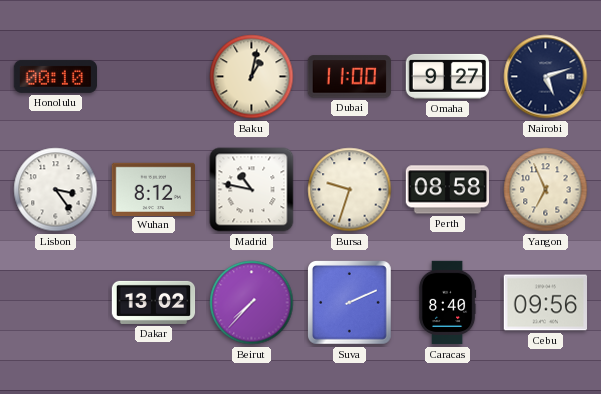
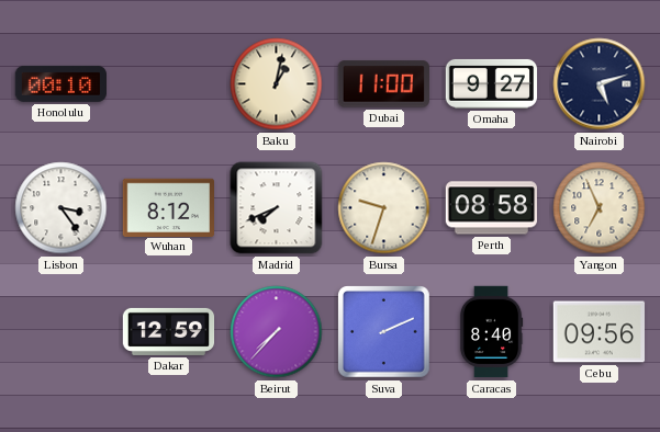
Madrid: 10:47 -> 7:41
Dakar: 13:02 -> 12:59
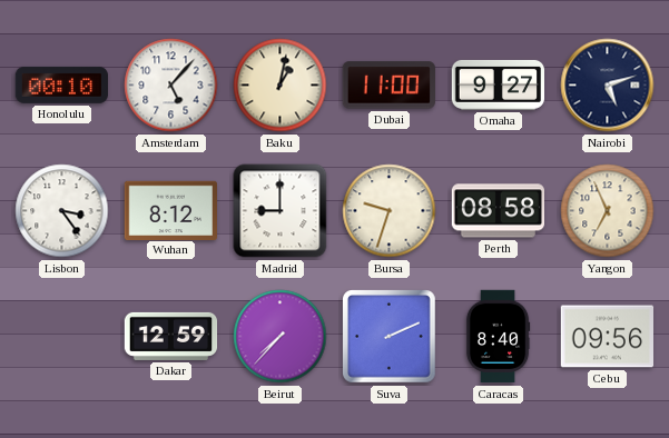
Amsterdam: none -> 5:07
Madrid: 7:41 -> 9:00
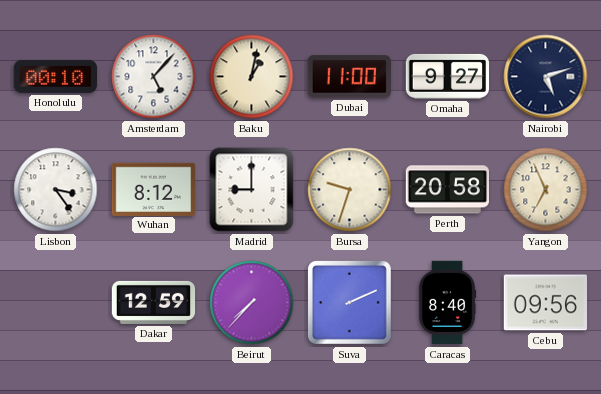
Perth: 08:58 -> 20:58
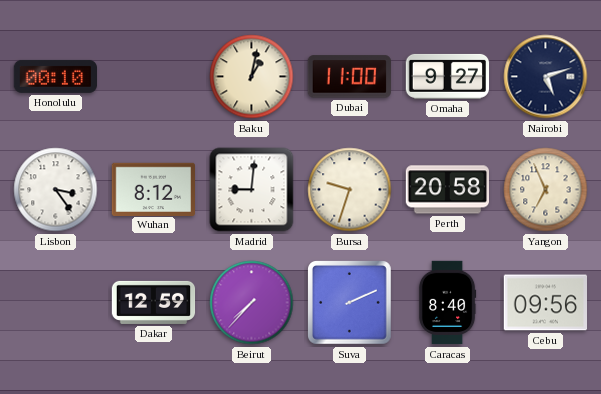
Amsterdam: 5:07 -> none
Madrid: 9:00 -> 9:01
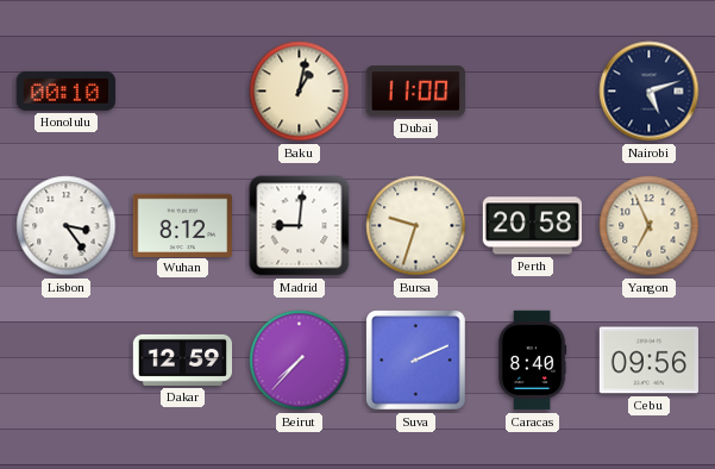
Omaha: 9:27 -> none
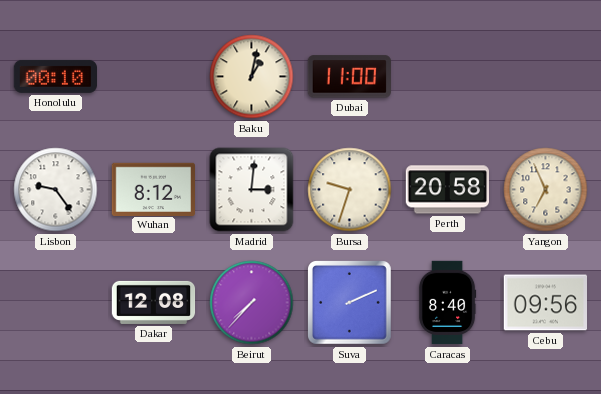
Nairobi: 5:12 -> none
Lisbon: 3:24 -> 9:24
Madrid: 9:01 -> 3:01
Dakar: 12:59 -> 12:08
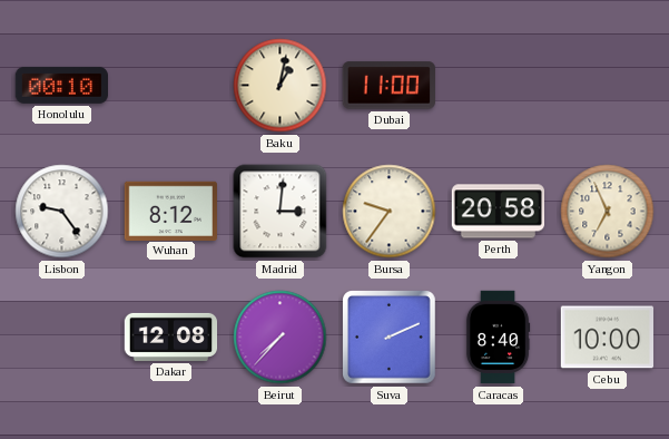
Bursa: 9:33 -> 9:36
Cebu: 09:56 -> 10:00
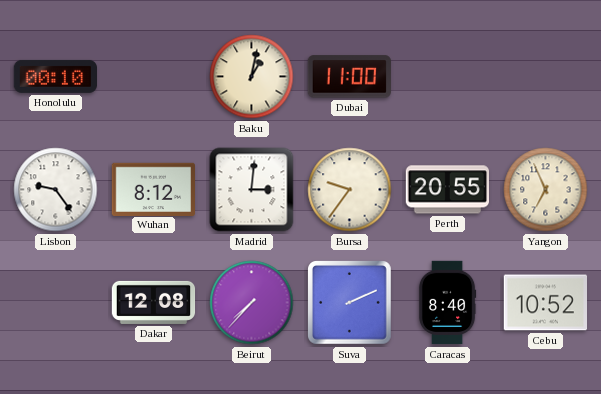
Perth: 20:58 -> 20:55
Cebu: 10:00 -> 10:52
